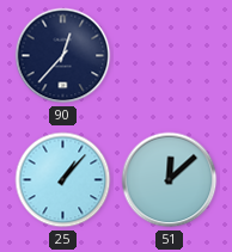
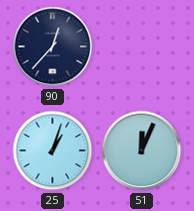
25: 1:07 -> 1:03
51: 12:08 -> 12:04
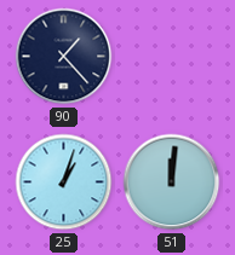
90: 12:37 -> 1:23
51: 12:04 -> 12:01
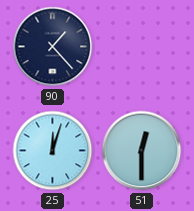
25: 1:03 -> 12:03
51: 12:01 -> 12:30
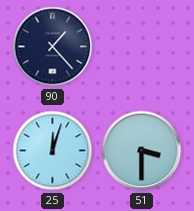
51: 12:30 -> 3:30
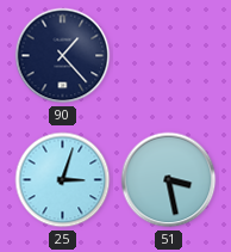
25: 12:03 -> 3:03
51: 3:30 -> 3:28
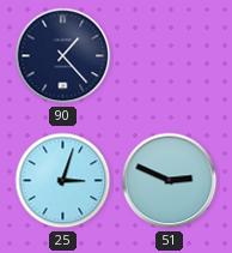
51: 3:28 -> 2:49
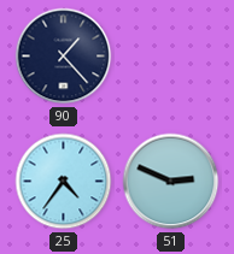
25: 3:03 -> 4:36
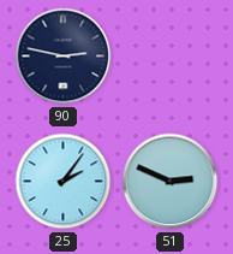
90: 1:23 -> 2:47
25: 4:36 -> 2:06
